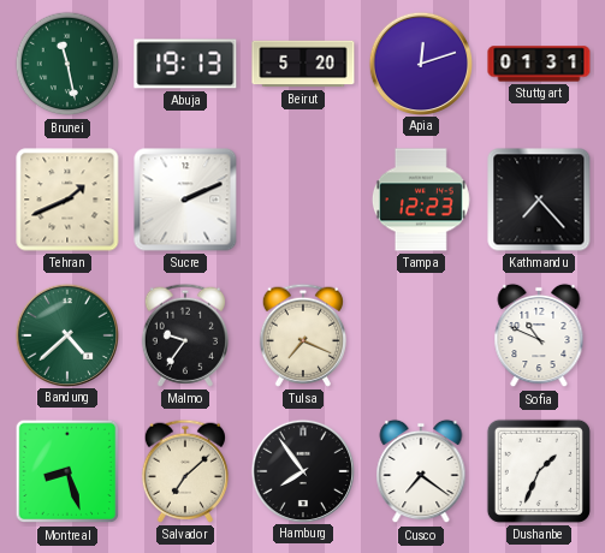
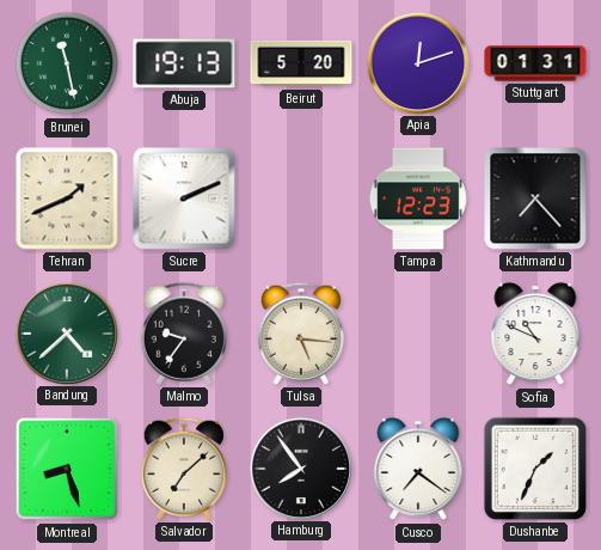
Tulsa: 7:19 -> 5:16
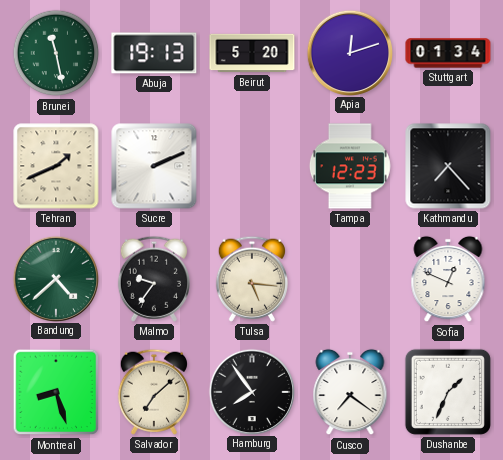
Stuttgart: 01:31 -> 01:34
Sofia: 10:49 -> 12:49
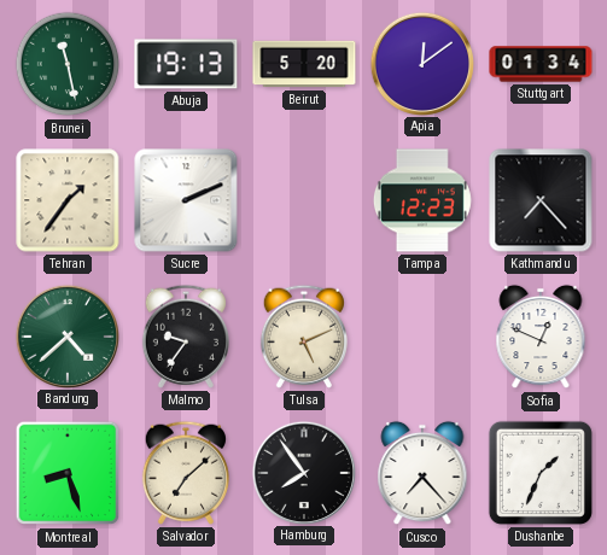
Apia: 12:12 -> 12:09
Tehran: 1:41 -> 1:36
Tulsa: 5:16 -> 5:11
Cusco: 7:21 -> 7:23
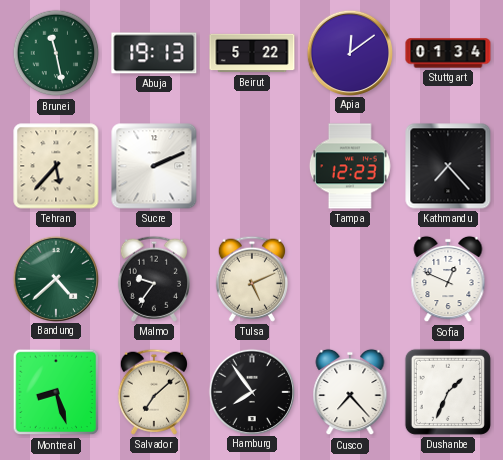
Beirut: 5:20 -> 5:22
Tehran: 1:36 -> 5:37
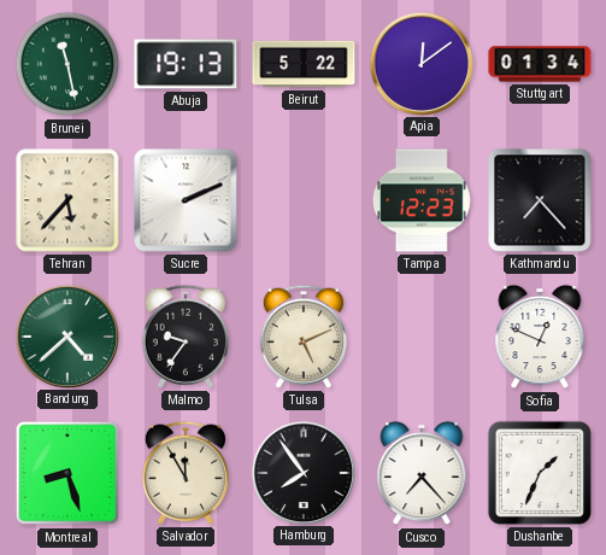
Salvador: 7:08 -> 11:55
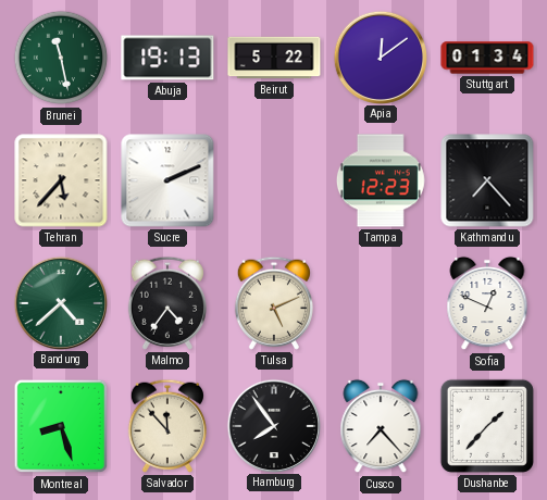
Malmo: 9:36 -> 4:36
Salvador: 11:55 -> 11:53
Dushanbe: 1:34 -> 1:37
